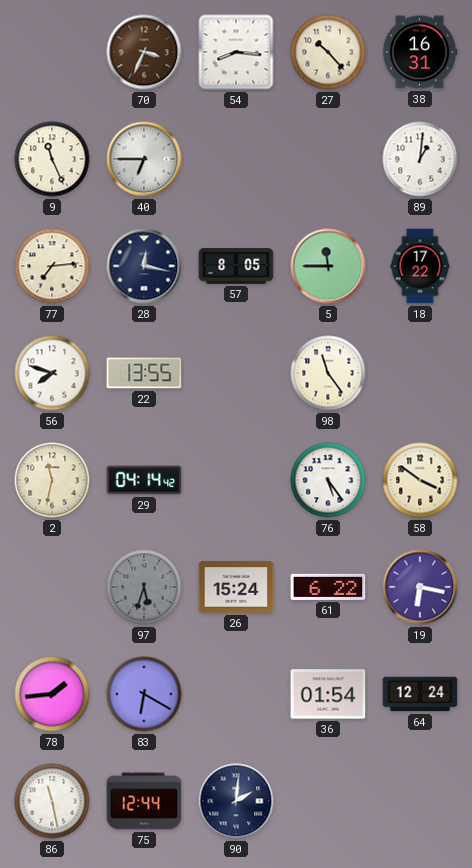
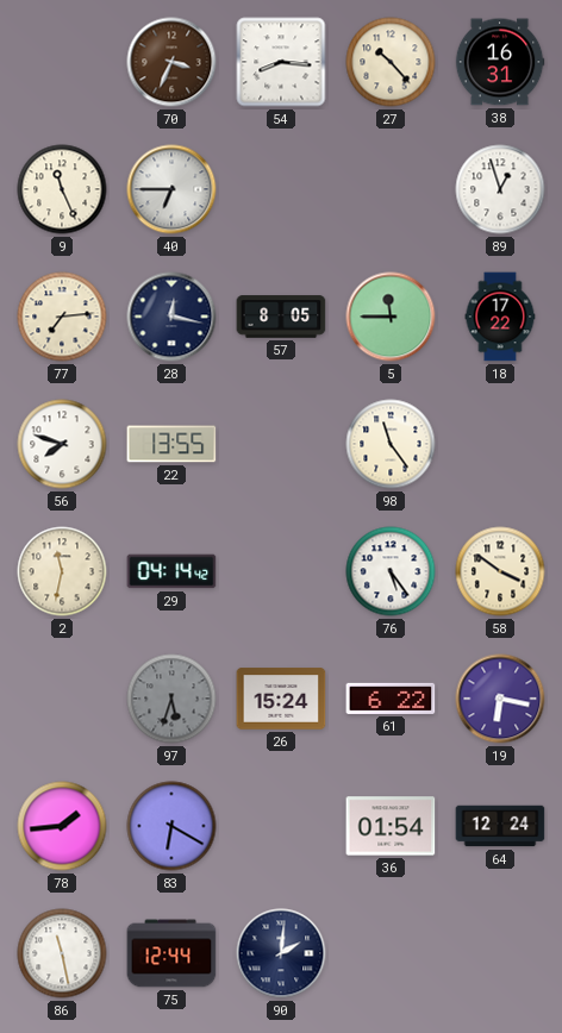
89: 1:01 -> 12:57
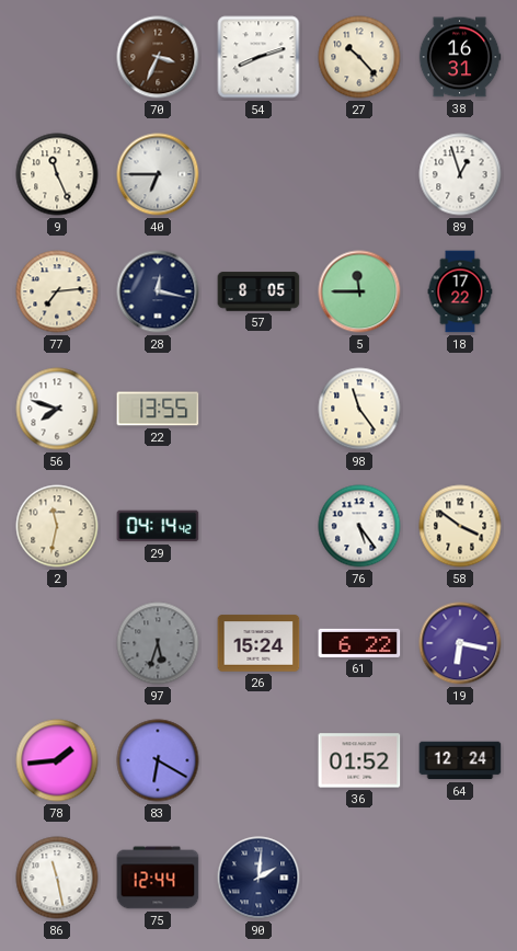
54: 8:16 -> 8:12
36: 01:54 -> 01:52
